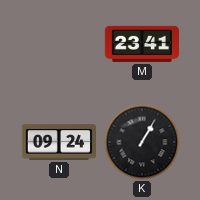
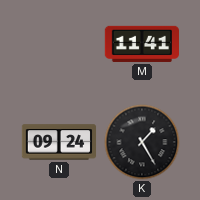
M: 23:41 -> 11:41
K: 1:05 -> 1:25
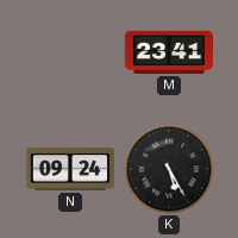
M: 11:41 -> 23:41
K: 1:25 -> 5:25
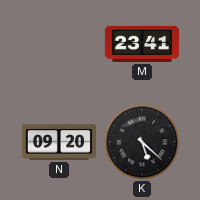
N: 09:24 -> 09:20
K: 5:25 -> 5:22
